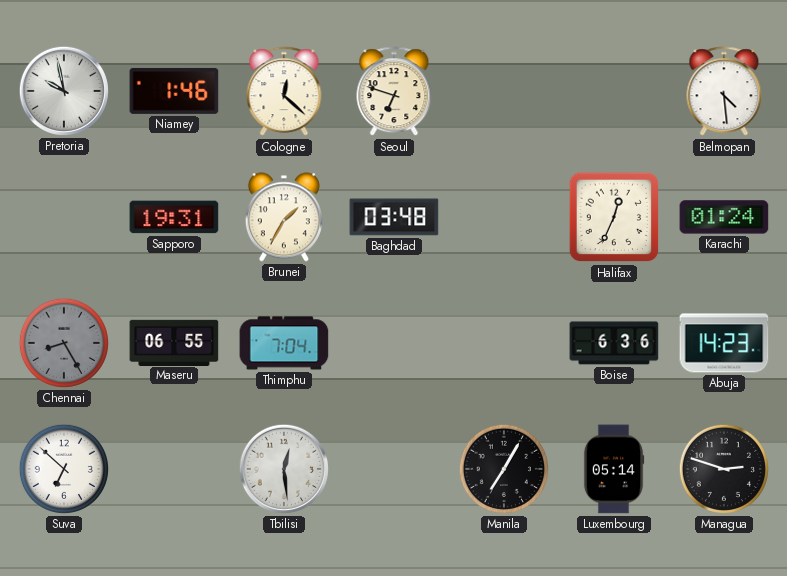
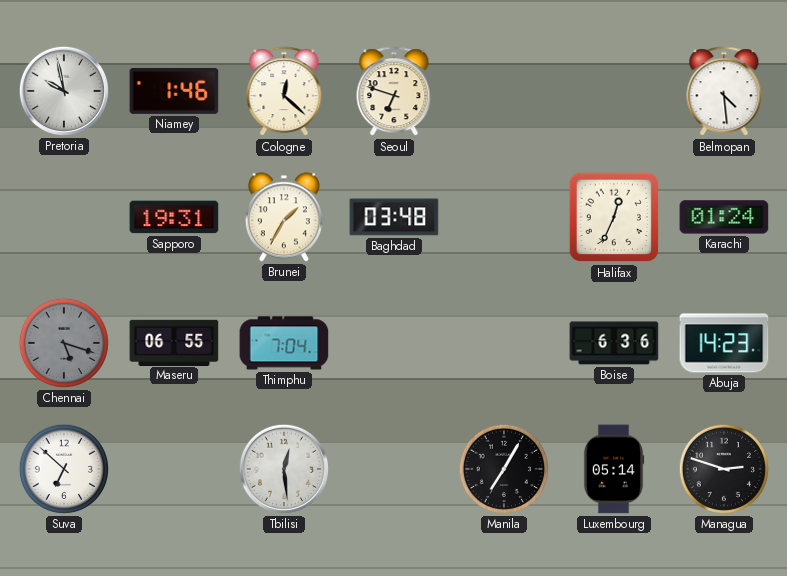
Chennai: 8:25 -> 5:18
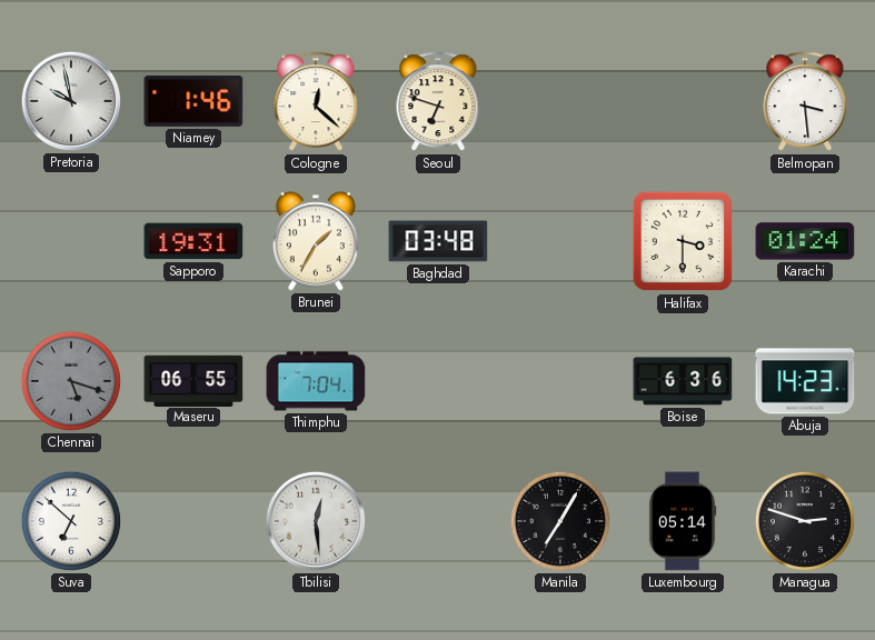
Belmopan: 4:29 -> 3:29
Halifax: 12:34 -> 3:30
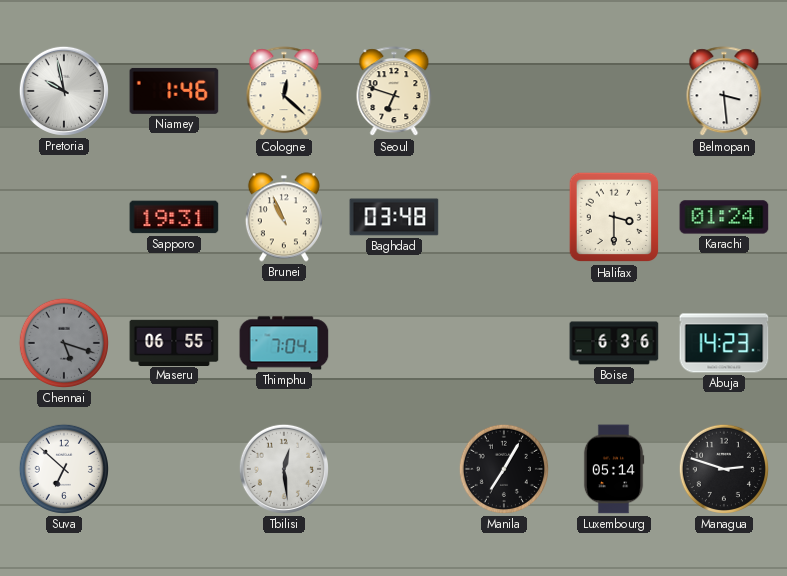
Brunei: 1:35 -> 10:56
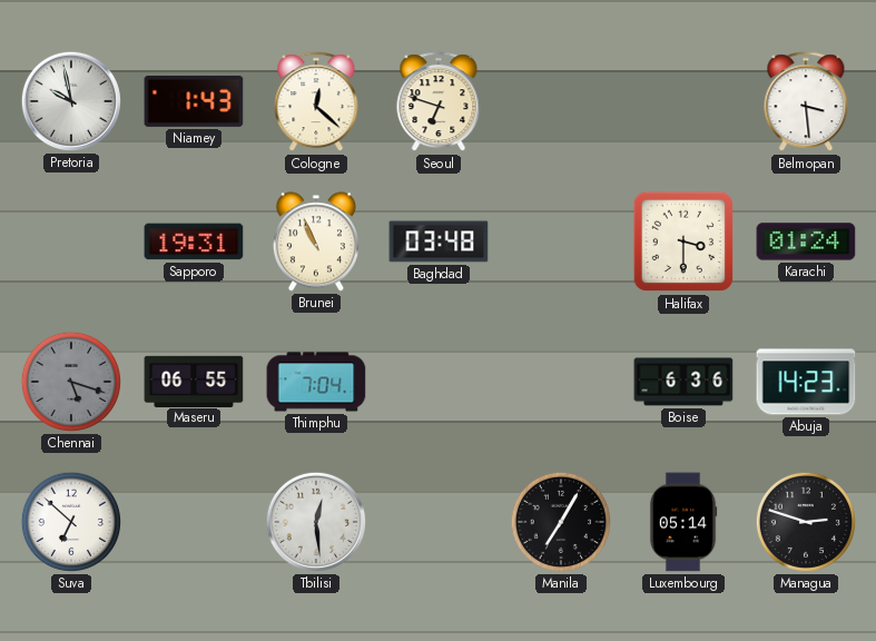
Niamey: 1:46 -> 1:43
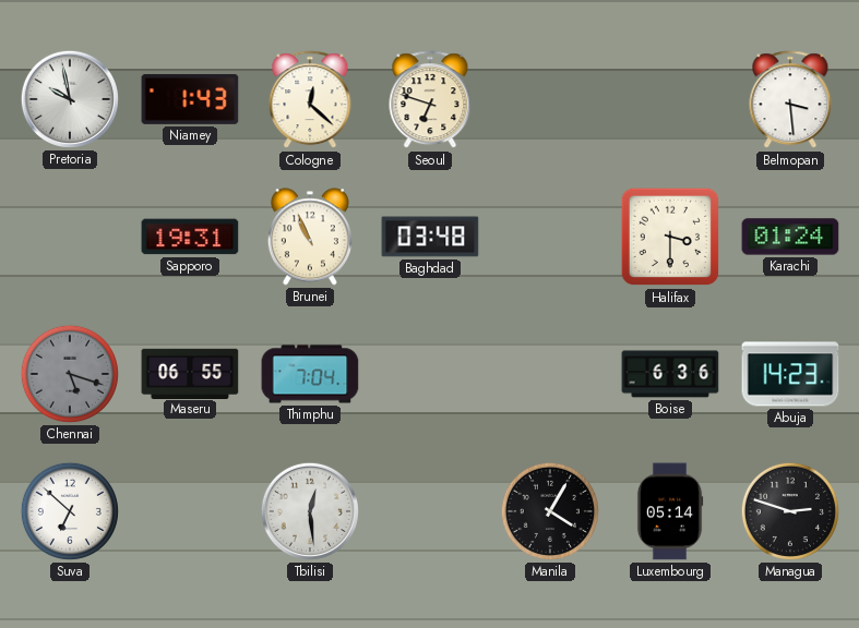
Manila: 7:05 -> 4:05
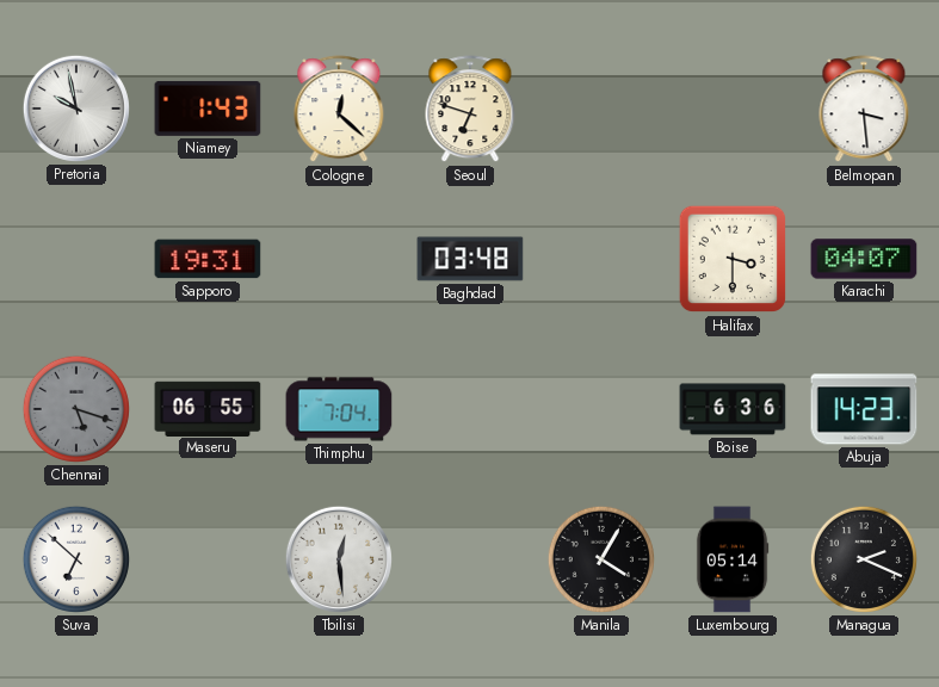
Brunei: 10:56 -> none
Karachi: 01:24 -> 04:07
Managua: 2:48 -> 2:19
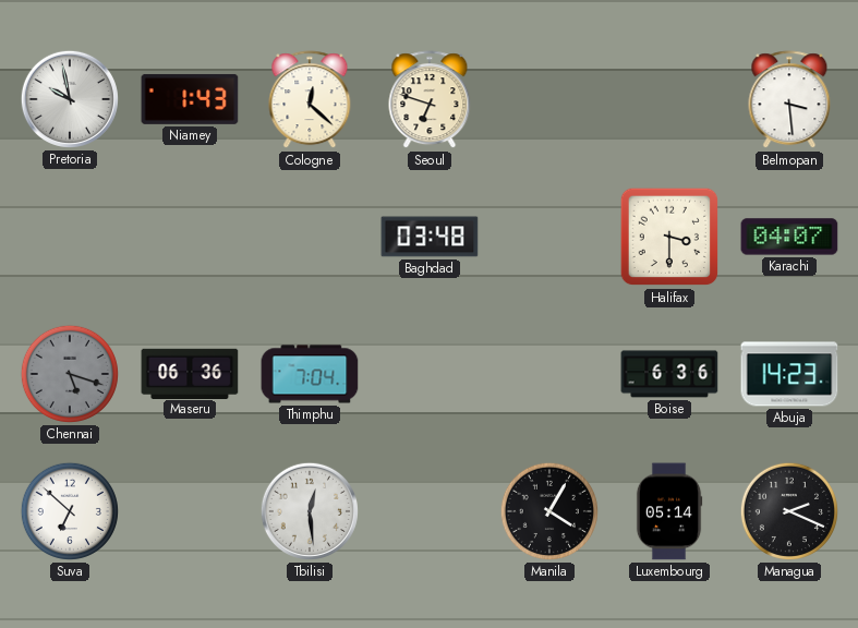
Sapporo: 19:31 -> none
Maseru: 06:55 -> 06:36
